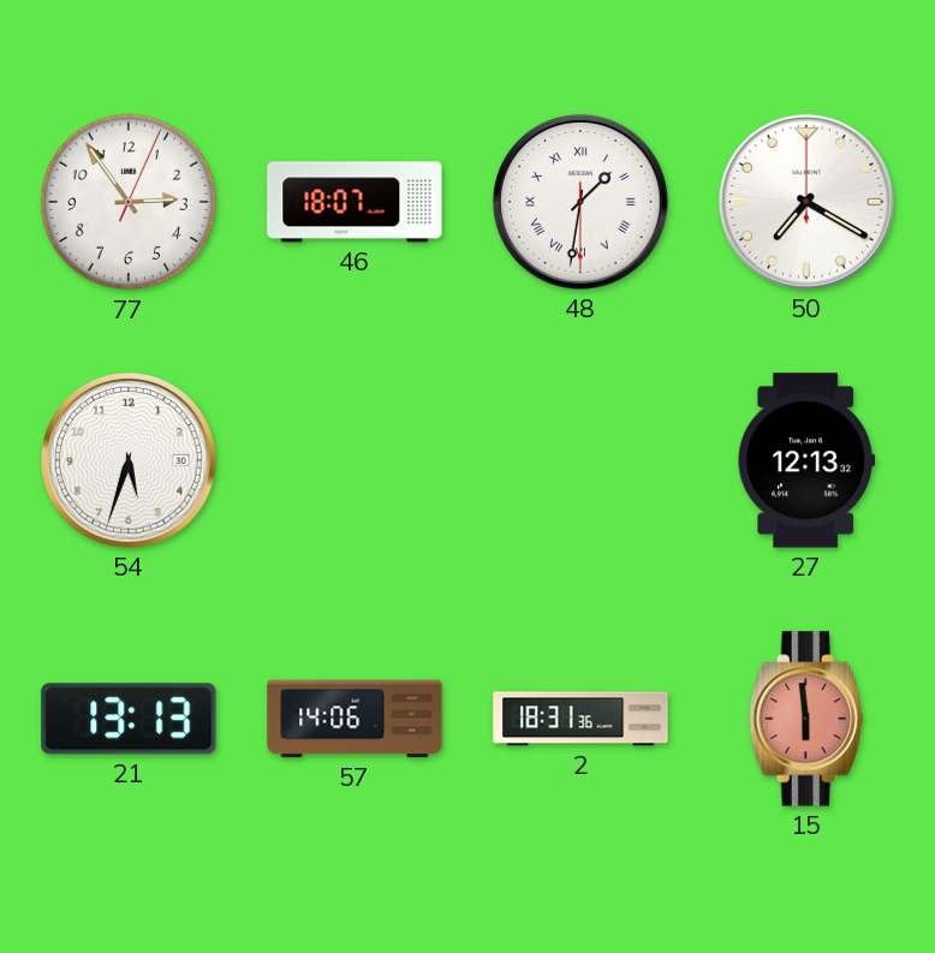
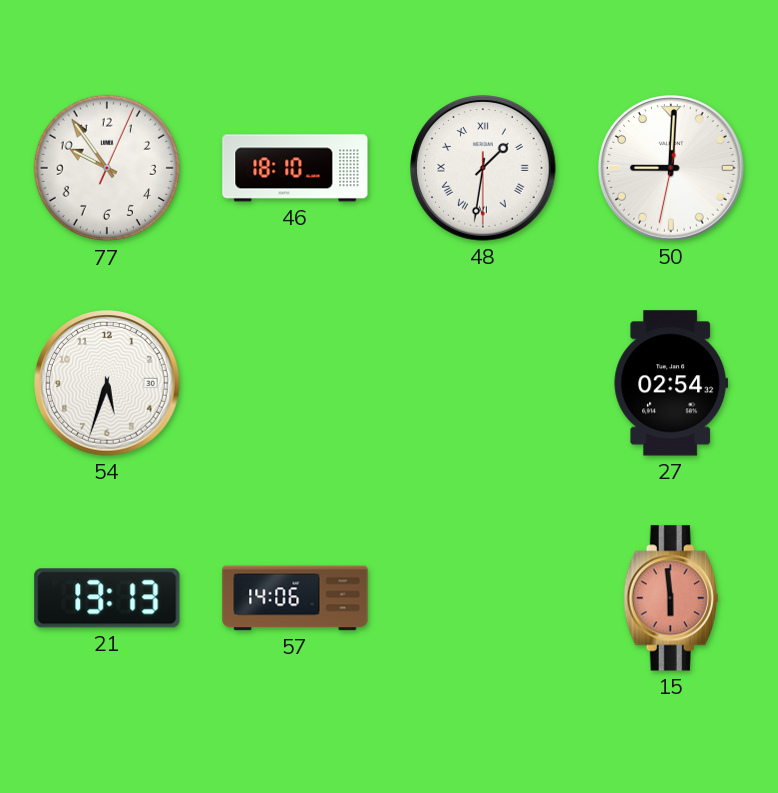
77: 2:54 -> 9:54
46: 18:07 -> 18:10
50: 7:20 -> 9:00
27: 12:13 -> 02:54
2: 18:31 -> none
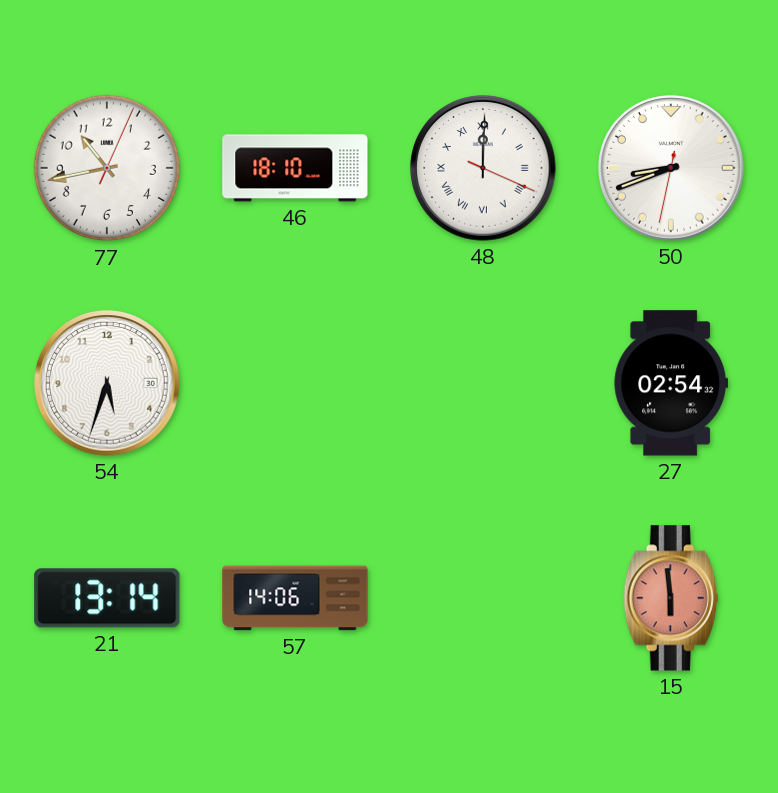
77: 9:54 -> 10:43
48: 1:31 -> 12:00
50: 9:00 -> 8:41
21: 13:13 -> 13:14
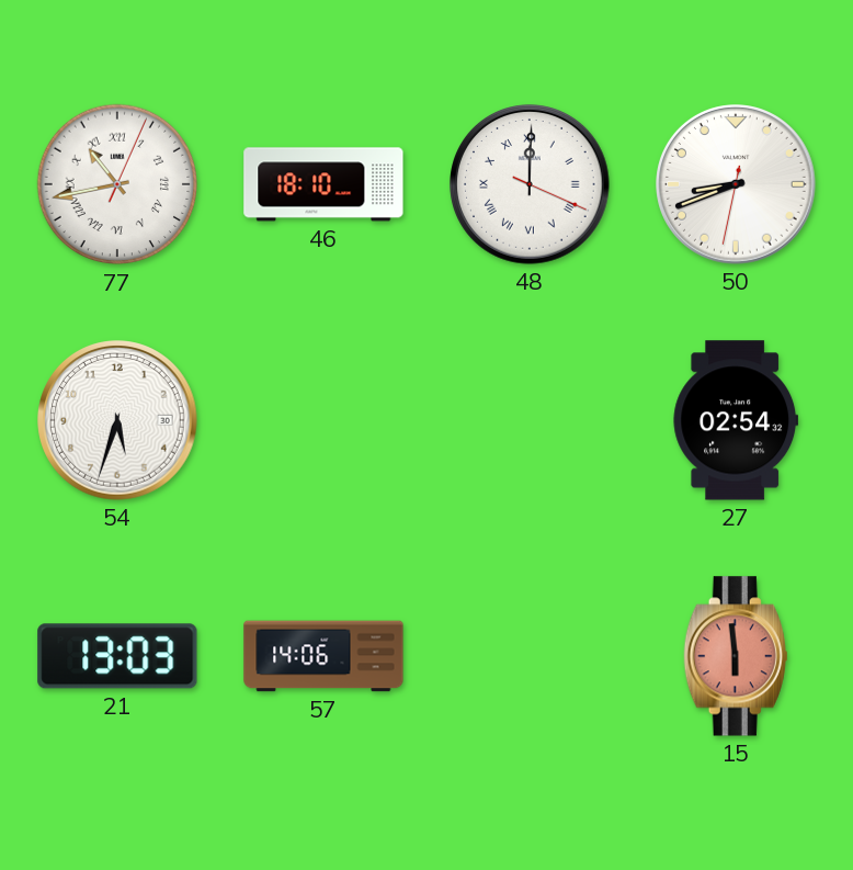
77 numerals: Arabic -> Roman
21: 13:14 -> 13:03
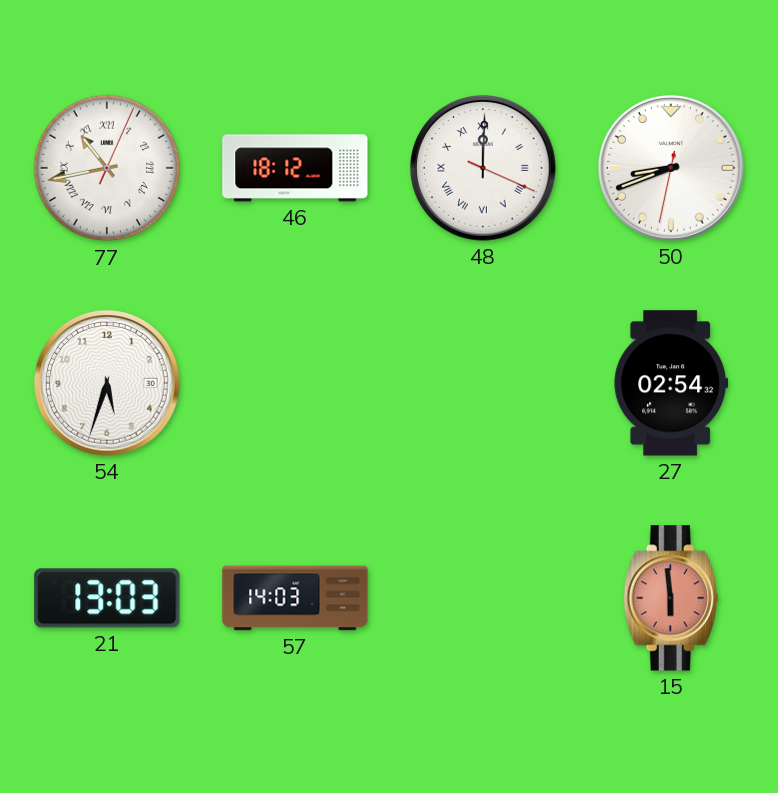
46: 18:10 -> 18:12
57: 14:06 -> 14:03
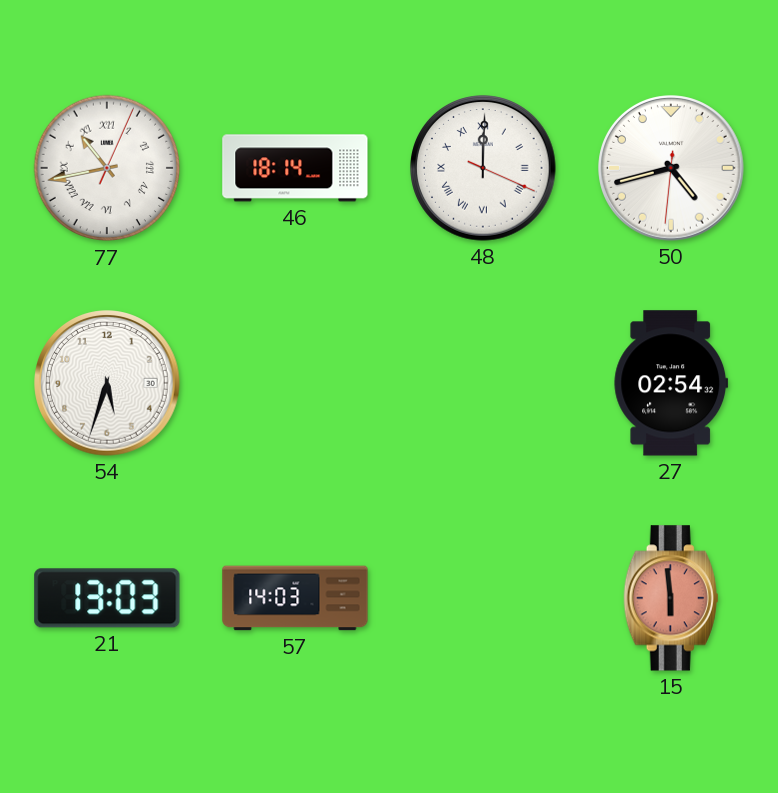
46: 18:12 -> 18:14
50: 8:41 -> 4:42
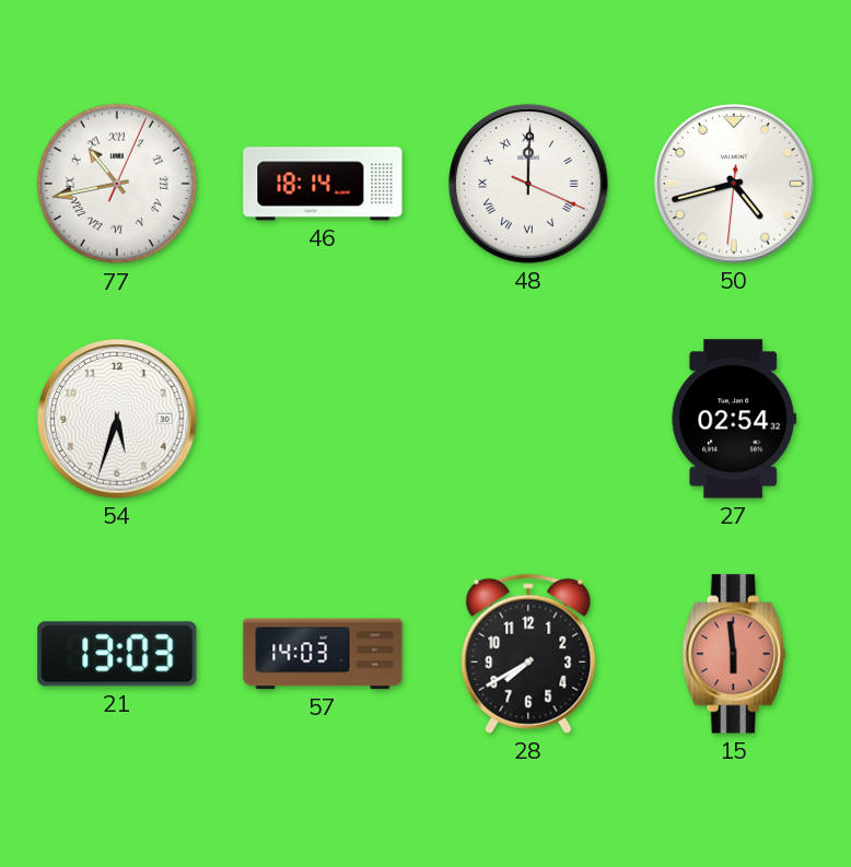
28: none -> 7:40
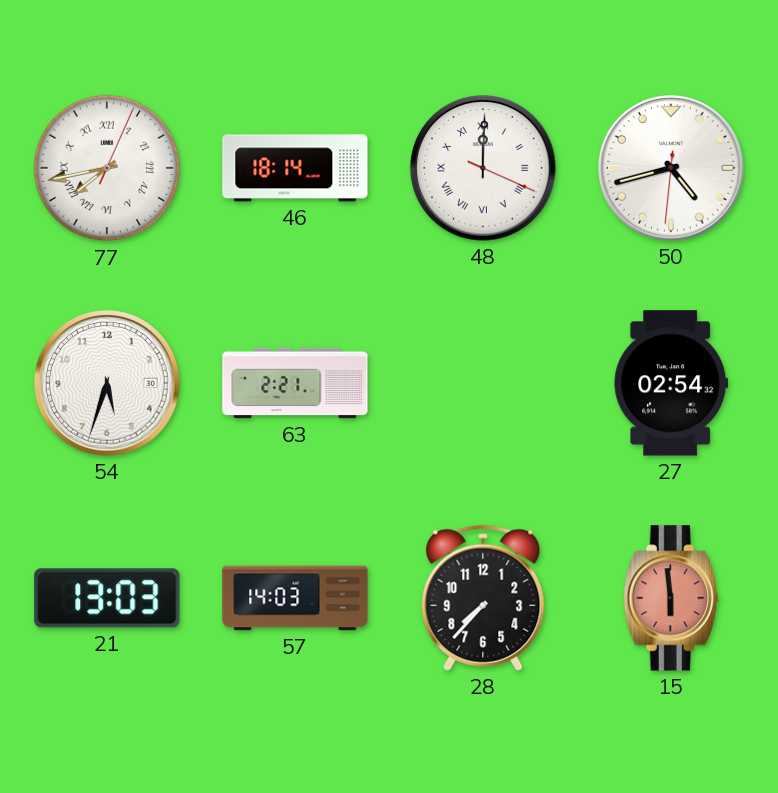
77: 10:43 -> 7:43
63: none -> 2:21
28: 7:40 -> 7:37
